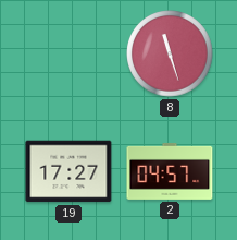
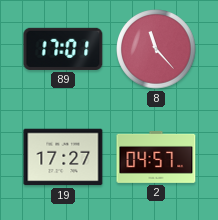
89: none -> 17:01
8: 11:27 -> 11:23
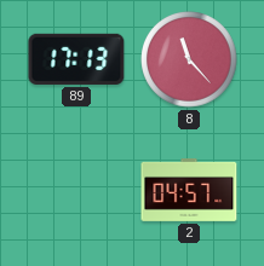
89: 17:01 -> 17:13
19: 17:27 -> none
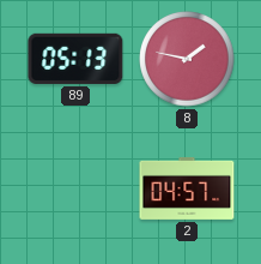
89: 17:13 -> 05:13
8: 11:23 -> 1:47
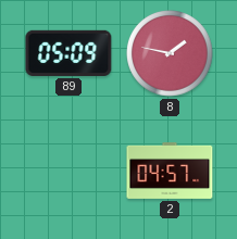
89: 05:13 -> 05:09
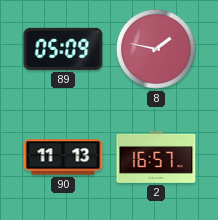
90: none -> 11:13
2: 04:57 -> 16:57
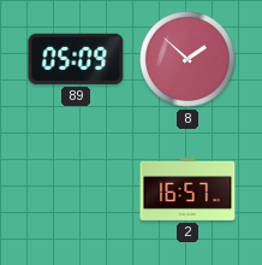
8: 1:47 -> 1:52
90: 11:13 -> none
